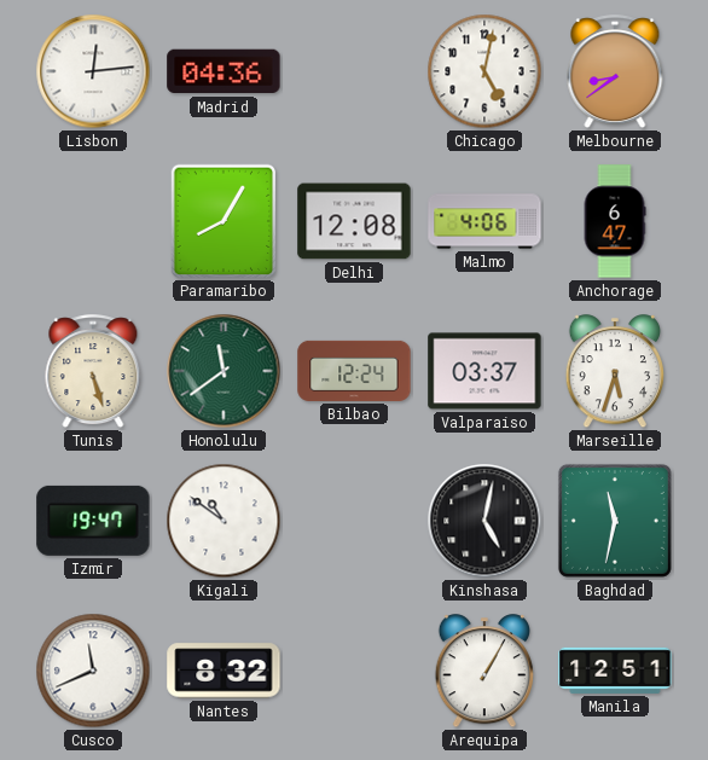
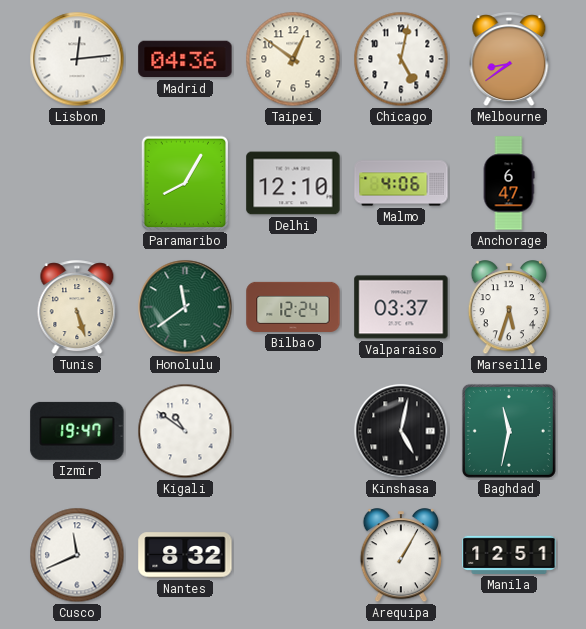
Taipei: none -> 12:51
Delhi: 12:08 -> 12:10
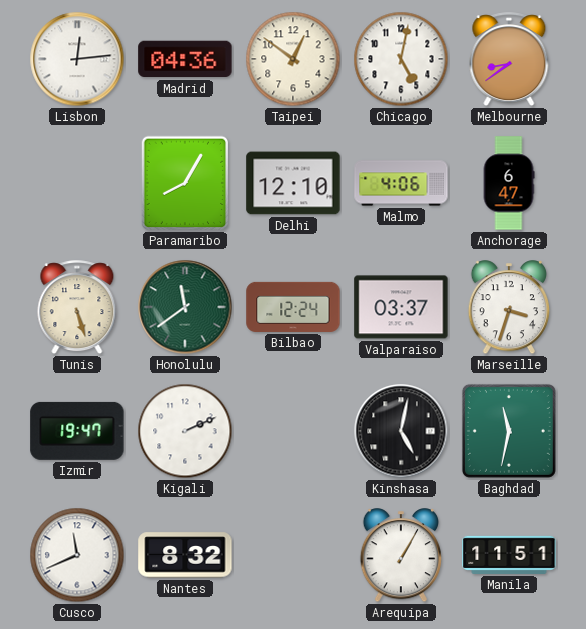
Marseille: 5:33 -> 3:33
Kigali: 10:51 -> 2:11
Manila: 12:51 -> 11:51
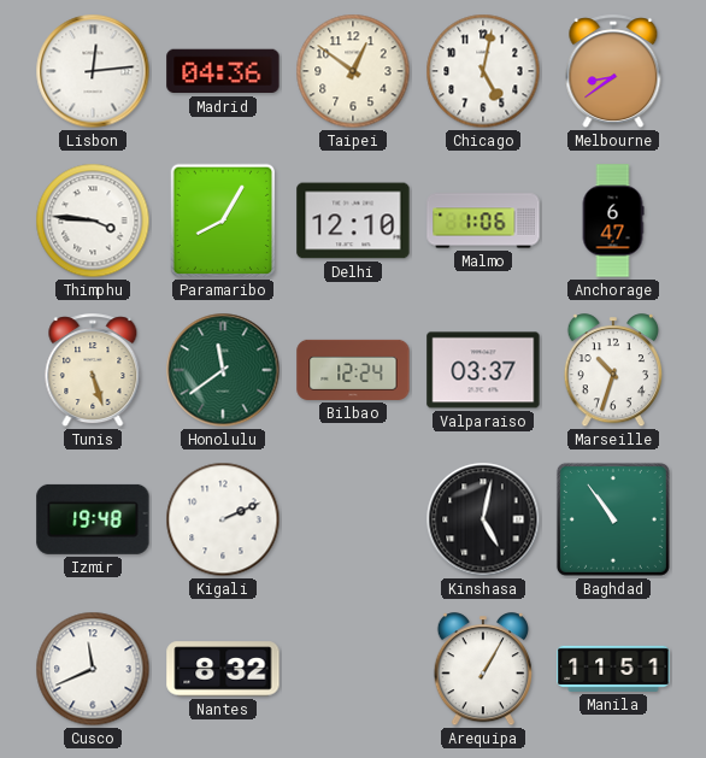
Thimphu: none -> 3:46
Malmo: 4:06 -> 1:06
Marseille: 3:33 -> 10:33
Izmir: 19:47 -> 19:48
Baghdad: 11:32 -> 10:54
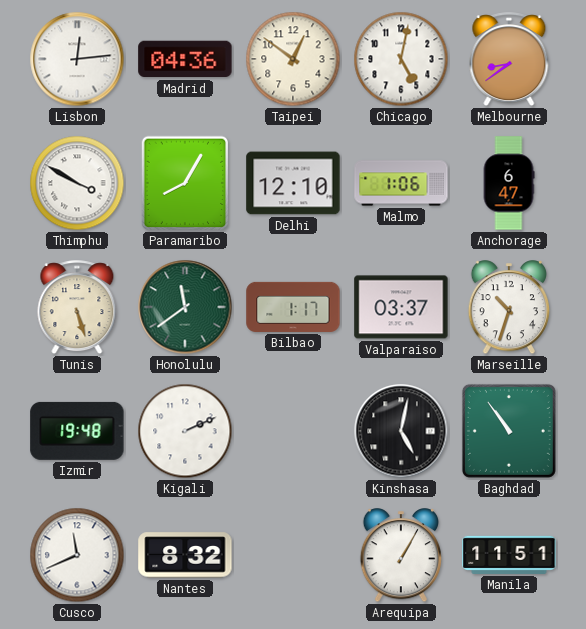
Thimphu: 3:46 -> 3:50
Bilbao: 12:24 -> 1:17
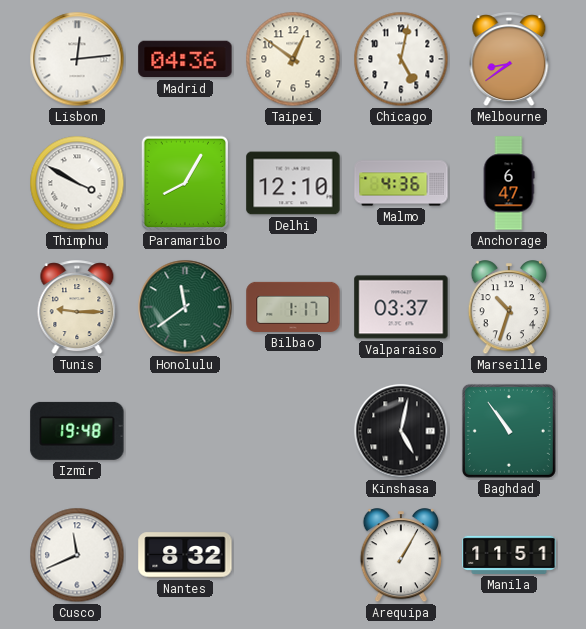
Malmo: 1:06 -> 4:36
Tunis: 5:27 -> 9:15
Kigali: 2:11 -> none
